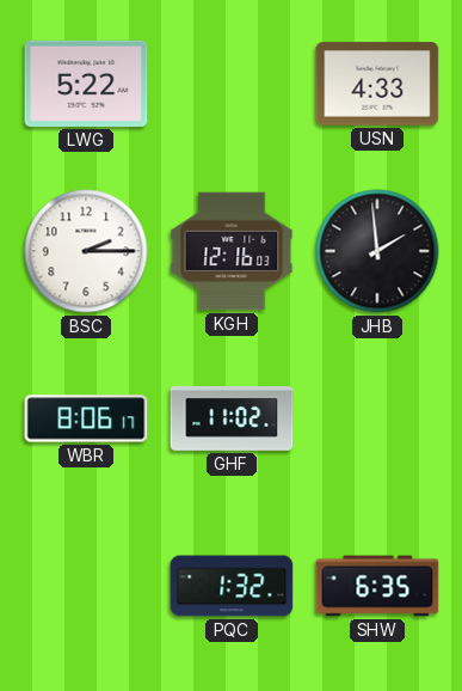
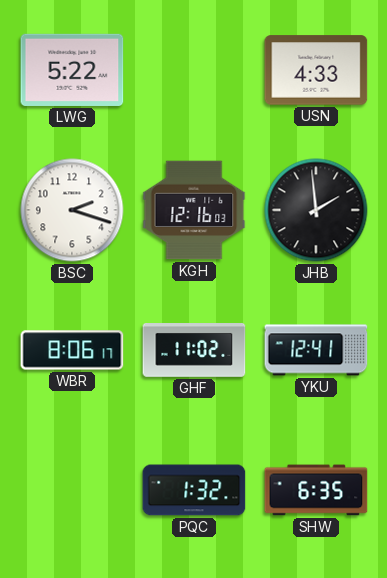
BSC: 2:15 -> 2:18
YKU: none -> 12:41
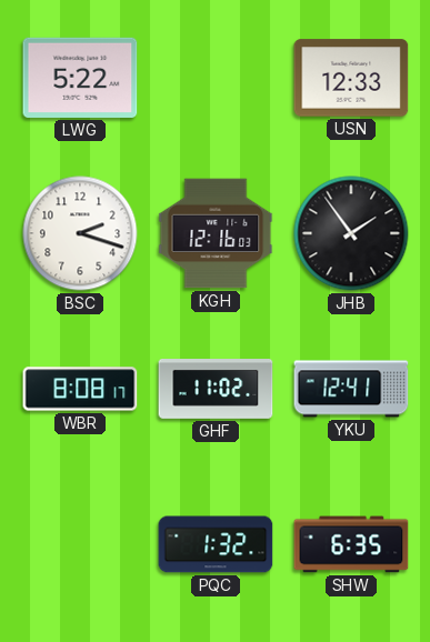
USN: 4:33 -> 12:33
JHB: 1:59 -> 1:54
WBR: 8:06 -> 8:08
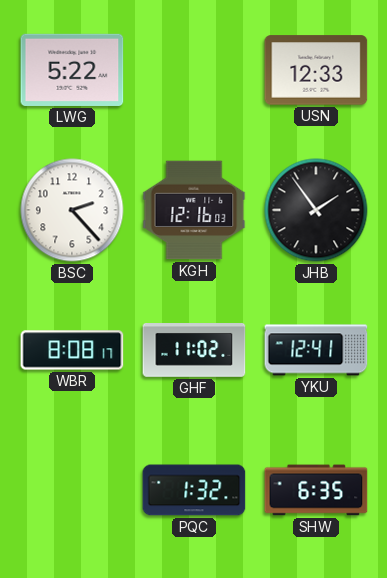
BSC: 2:18 -> 2:23
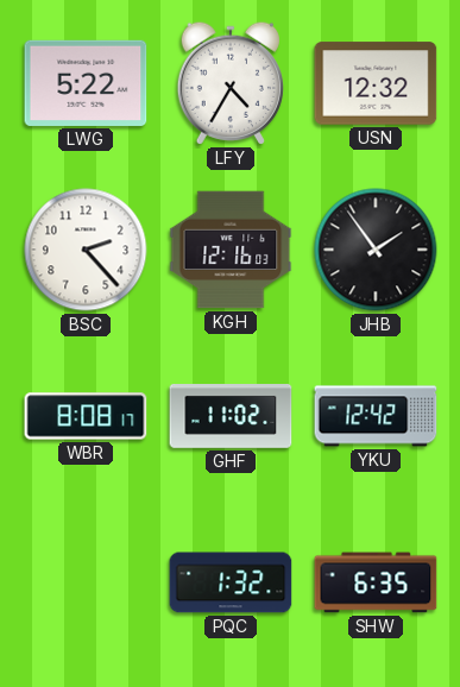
LFY: none -> 4:35
USN: 12:33 -> 12:32
YKU: 12:41 -> 12:42
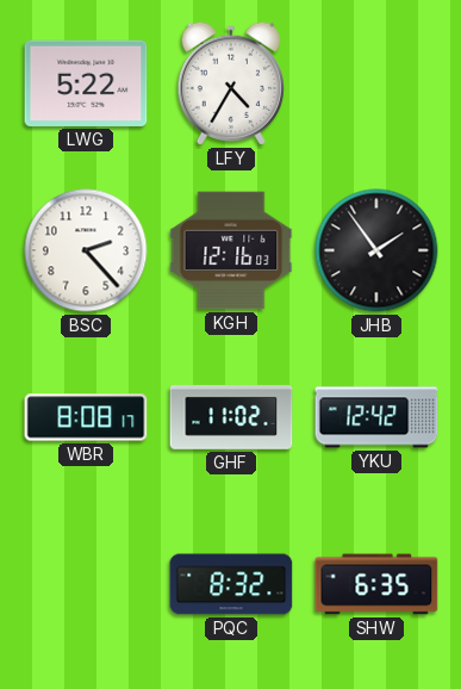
USN: 12:32 -> none
PQC: 1:32 -> 8:32
